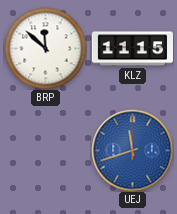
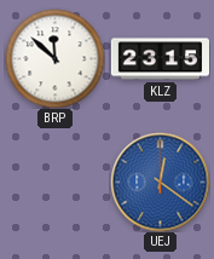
KLZ: 11:15 -> 23:15
UEJ: 11:42 -> 12:21
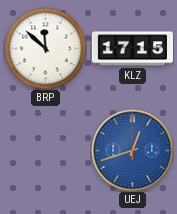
KLZ: 23:15 -> 17:15
UEJ: 12:21 -> 12:42
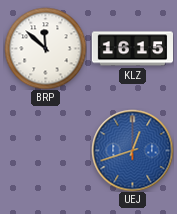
KLZ: 17:15 -> 16:15
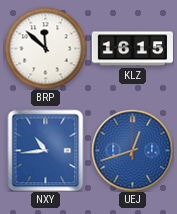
NXY: none -> 10:44
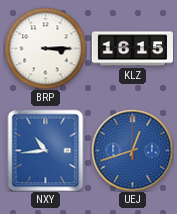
BRP: 11:52 -> 3:15
